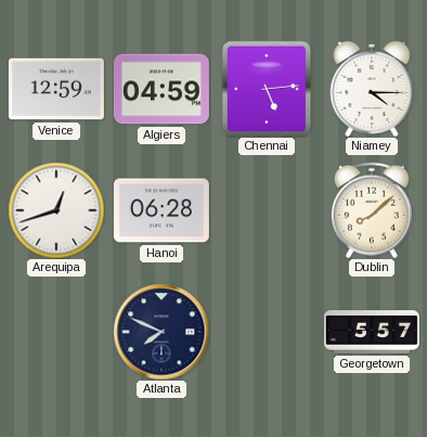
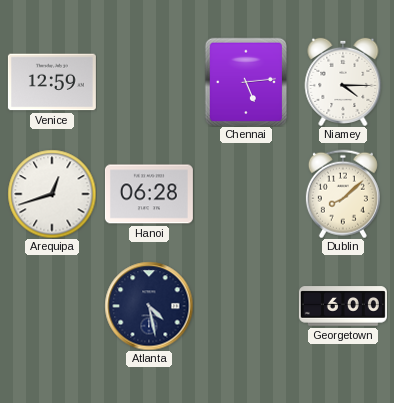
Algiers: 04:59 -> none
Atlanta: 7:49 -> 4:28
Georgetown: 5:57 -> 6:00
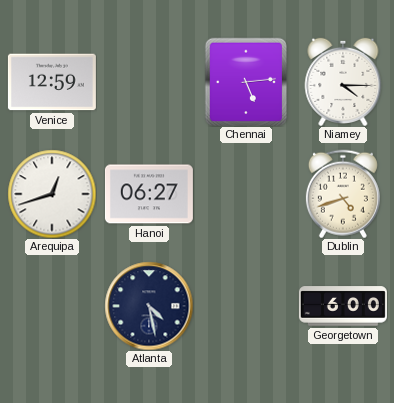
Hanoi: 06:28 -> 06:27
Dublin: 8:08 -> 4:42
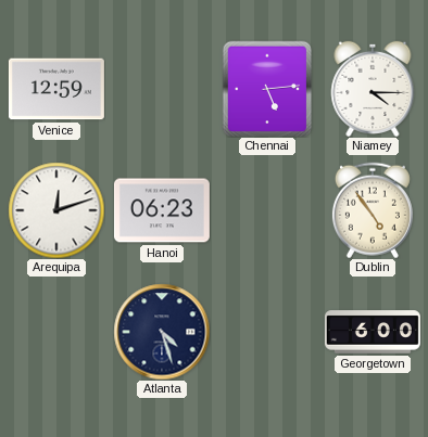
Arequipa: 12:42 -> 12:12
Hanoi: 06:27 -> 06:23
Dublin: 4:42 -> 4:54
Atlanta: 4:28 -> 4:27
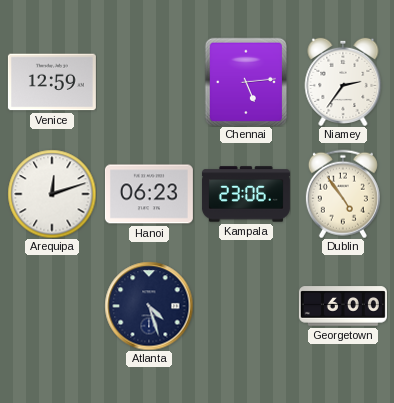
Niamey: 4:15 -> 2:36
Kampala: none -> 23:06
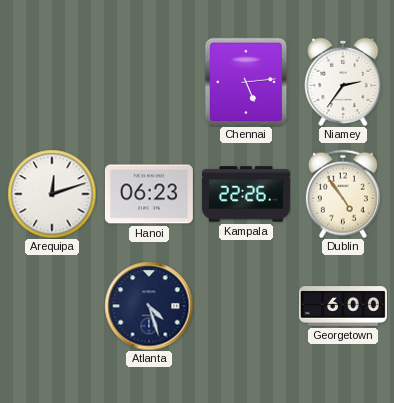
Venice: 12:59 -> none
Kampala: 23:06 -> 22:26
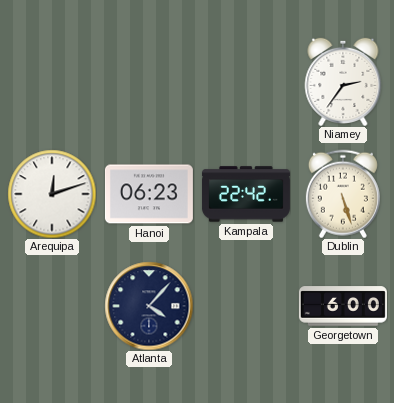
Chennai: 5:14 -> none
Kampala: 22:26 -> 22:42
Dublin: 4:54 -> 5:27
Atlanta: 4:27 -> 4:07
